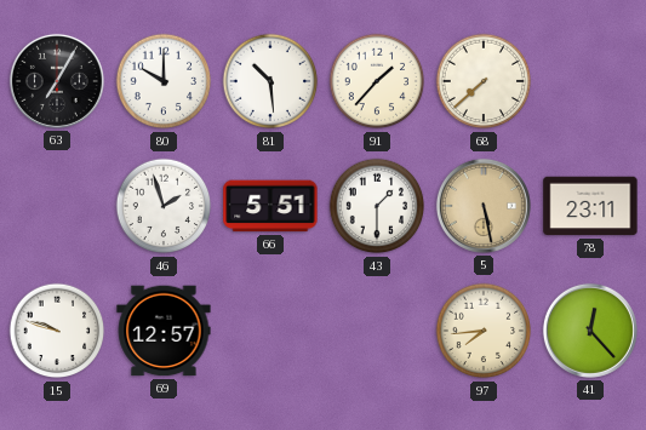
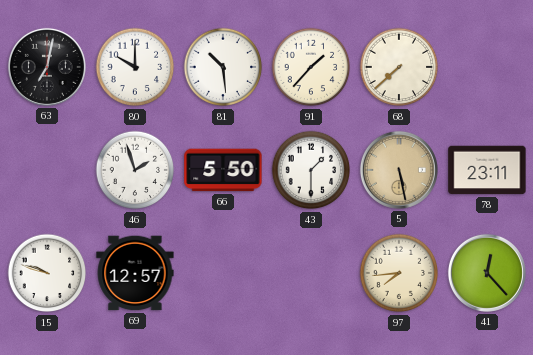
63: 7:05 -> 7:02
66: 5:51 -> 5:50
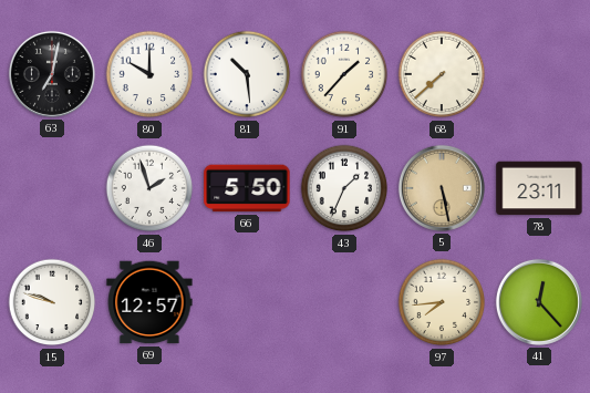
43: 1:30 -> 1:34
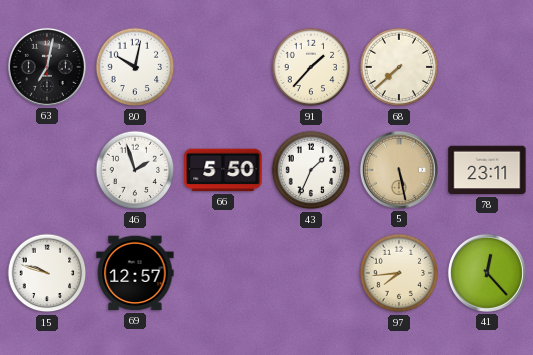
80: 10:00 -> 10:02
81: 10:29 -> none
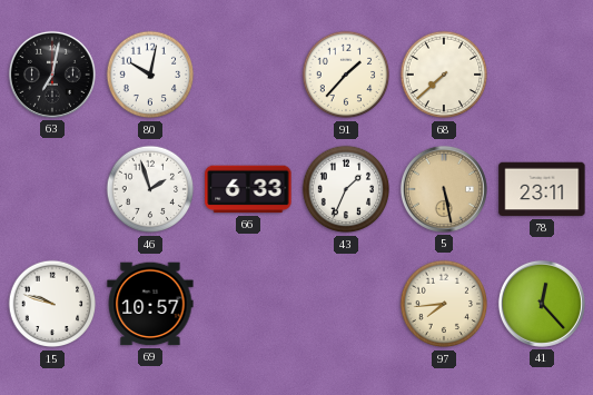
66: 5:50 -> 6:33
69: 12:57 -> 10:57
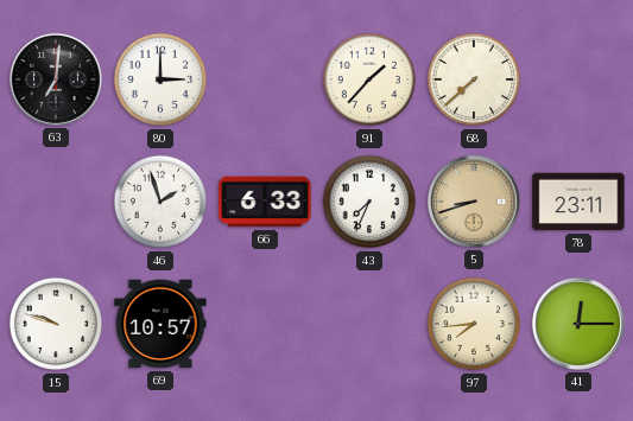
63: 7:02 -> 7:01
80: 10:02 -> 3:00
43: 1:34 -> 7:34
5: 5:28 -> 8:42
41: 12:23 -> 12:15
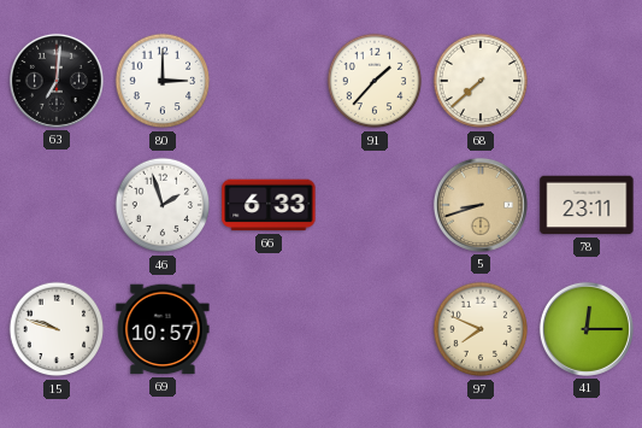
43: 7:34 -> none
97: 7:44 -> 7:49
